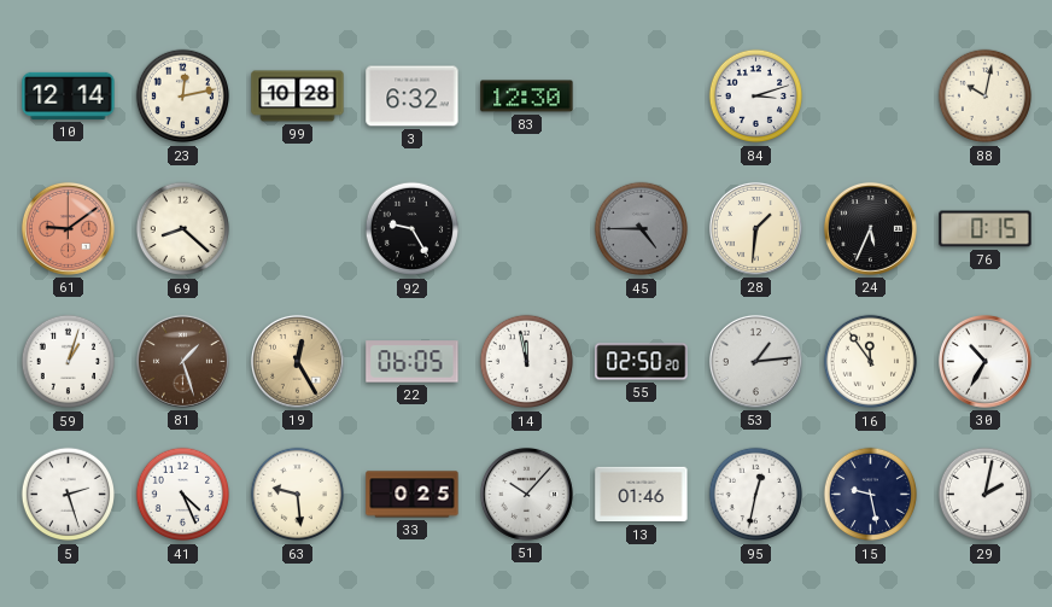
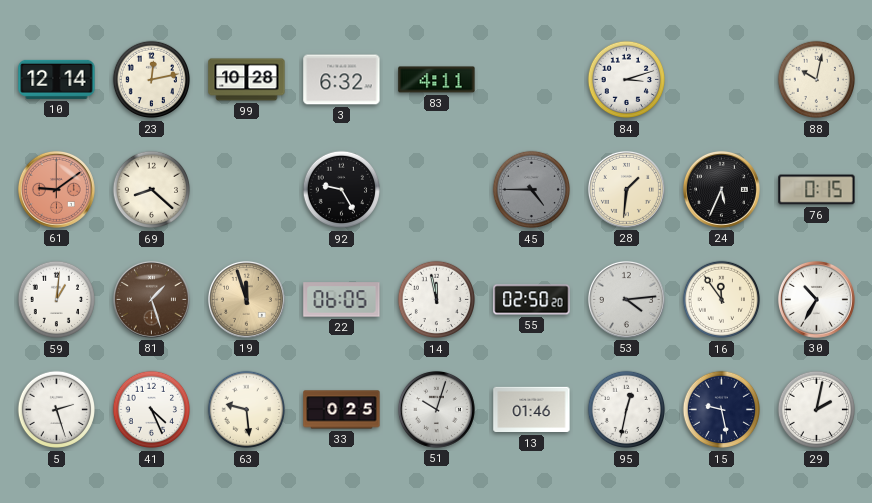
83: 12:30 -> 4:11
59: 1:03 -> 1:01
19: 12:25 -> 11:57
53: 1:14 -> 4:14
51: 10:07 -> 10:03
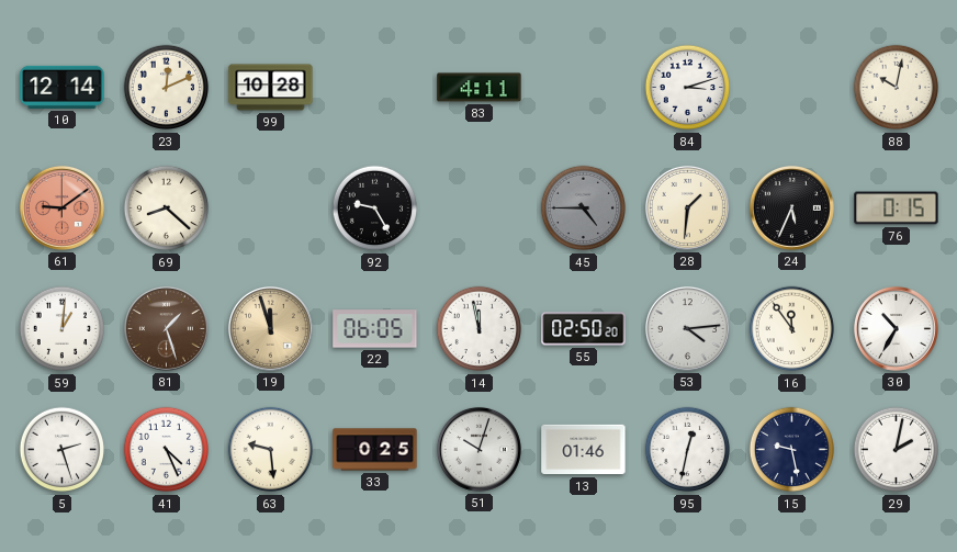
23: 12:13 -> 12:11
3: 6:32 -> none
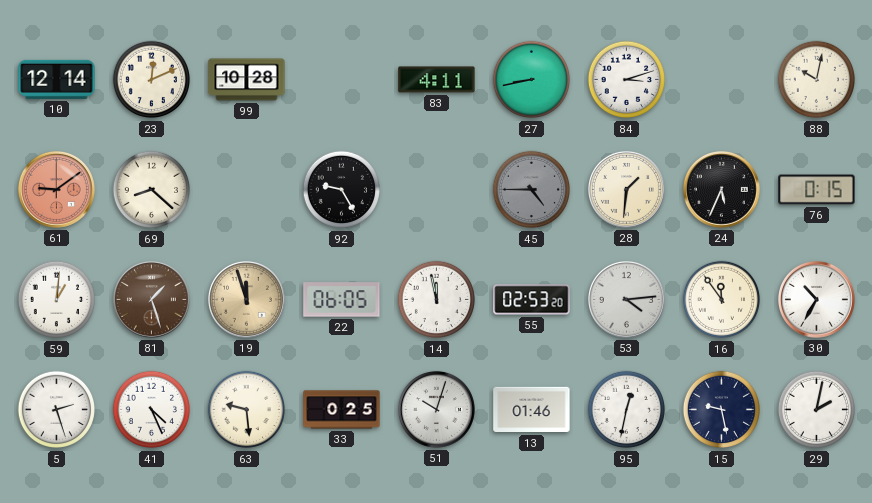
27: none -> 8:43
55: 02:50 -> 02:53
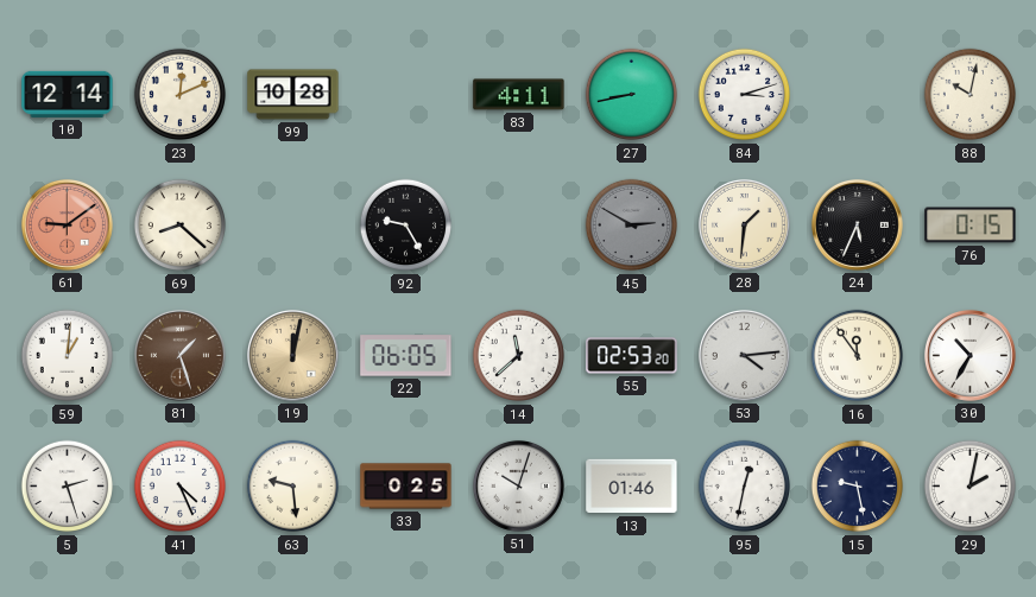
45: 4:45 -> 2:50
19: 11:57 -> 12:02
14: 11:58 -> 11:38
